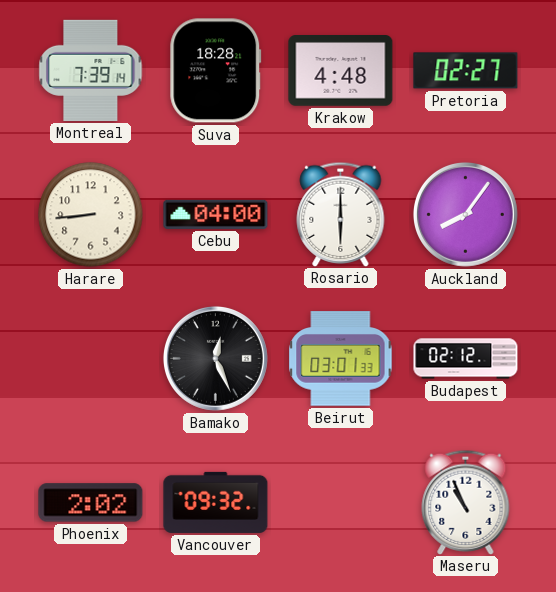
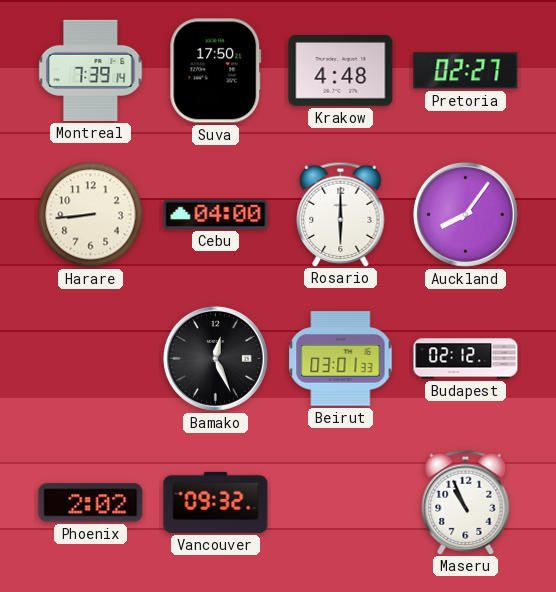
Suva: 18:28 -> 17:50
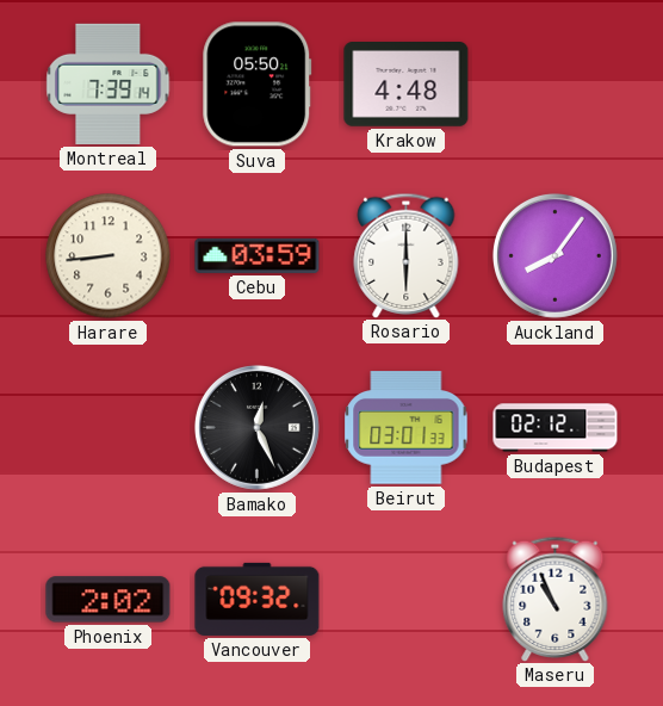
Suva: 17:50 -> 05:50
Pretoria: 02:27 -> none
Cebu: 04:00 -> 03:59
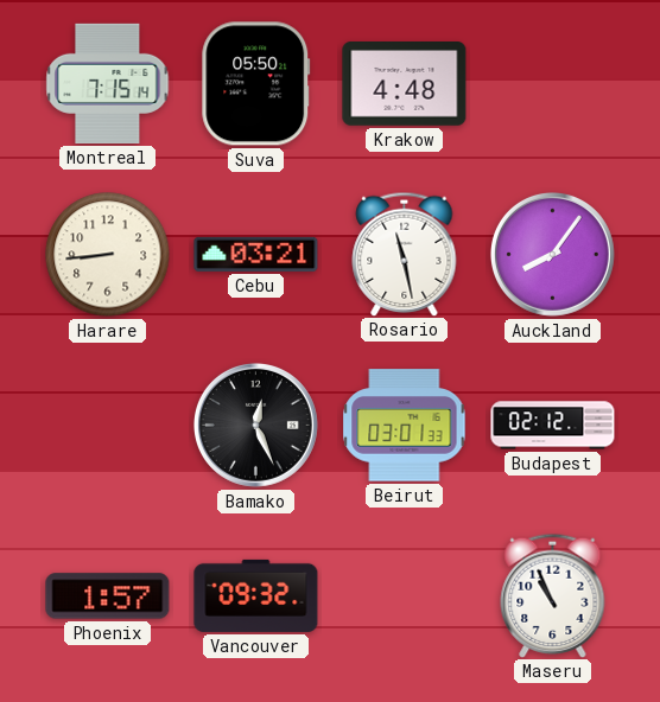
Montreal: 7:39 -> 7:15
Cebu: 03:59 -> 03:21
Rosario: 6:00 -> 11:28
Phoenix: 2:02 -> 1:57
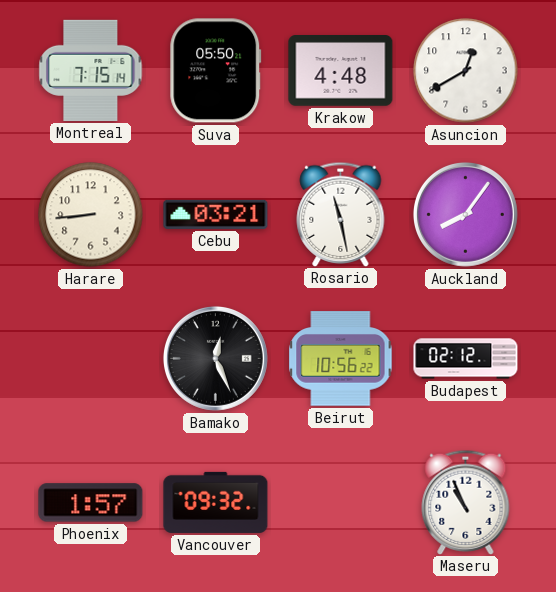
Asuncion: none -> 12:40
Beirut: 03:01 -> 10:56
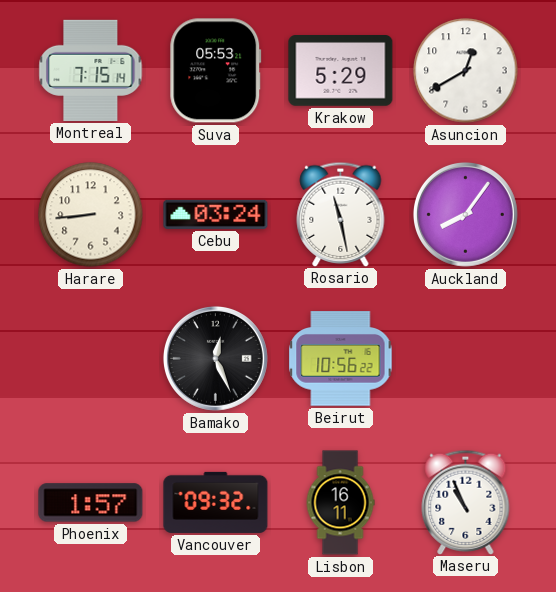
Suva: 05:50 -> 05:53
Krakow: 4:48 -> 5:29
Cebu: 03:21 -> 03:24
Budapest: 02:12 -> none
Lisbon: none -> 16:11
